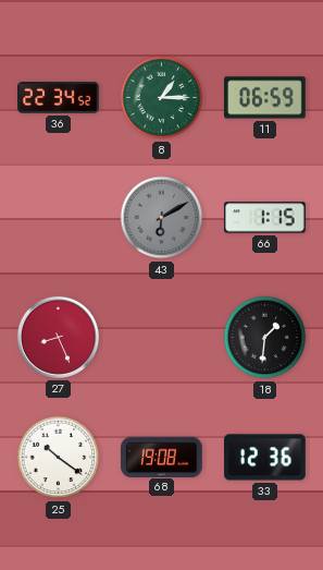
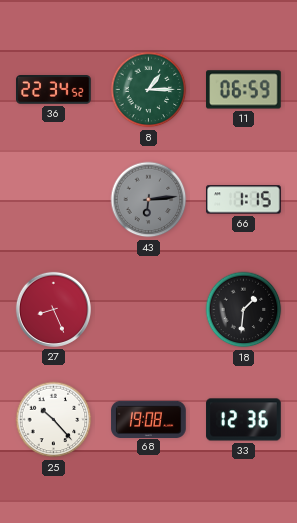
43: 6:10 -> 6:14
25: 10:21 -> 10:23
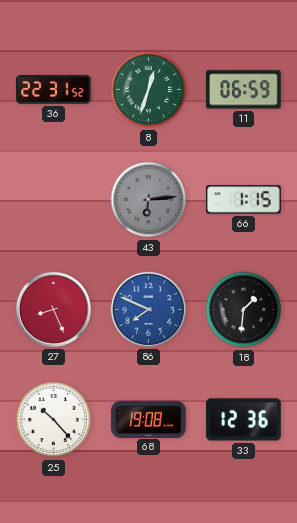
36: 22:34 -> 22:31
8: 1:15 -> 12:33
86: none -> 7:49
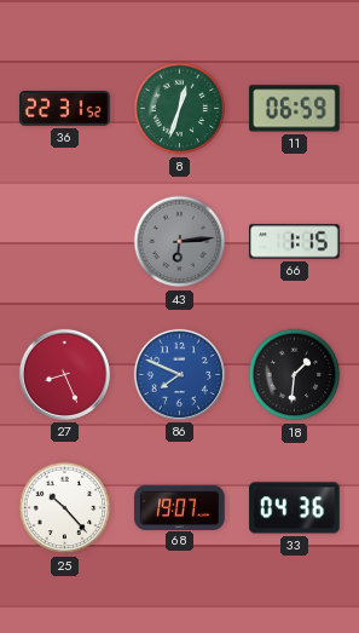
68: 19:08 -> 19:07
33: 12:36 -> 04:36
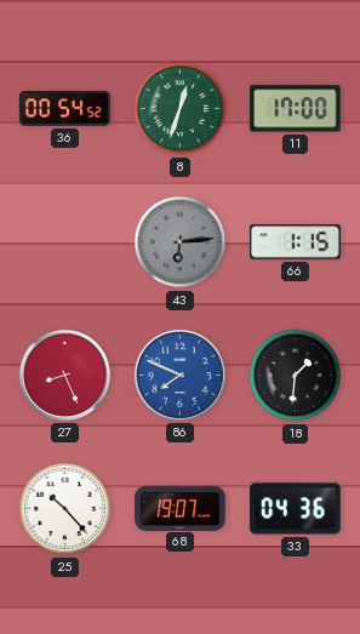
36: 22:31 -> 00:54
11: 06:59 -> 17:00
